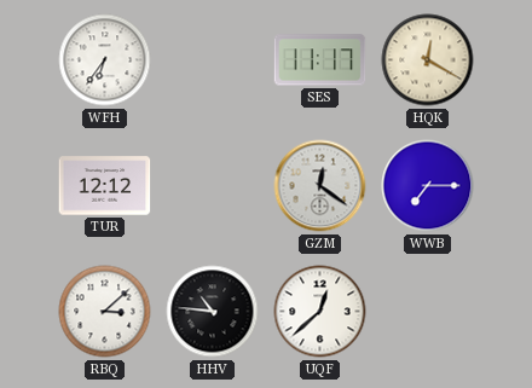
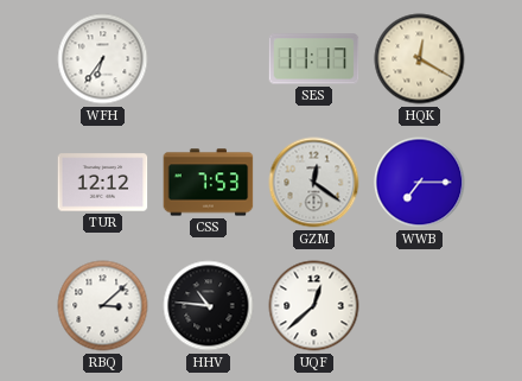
CSS: none -> 7:53
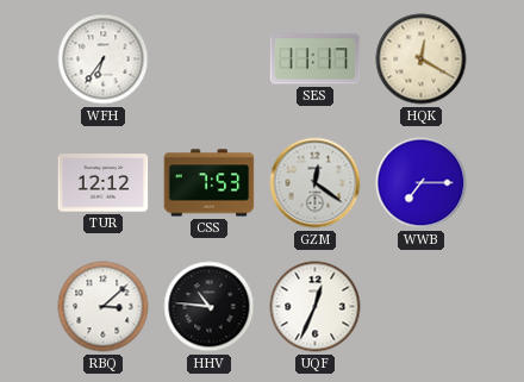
UQF: 12:38 -> 12:34
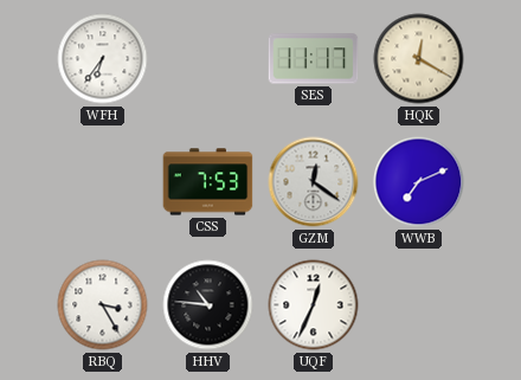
TUR: 12:12 -> none
WWB: 7:15 -> 7:11
RBQ: 3:08 -> 3:25
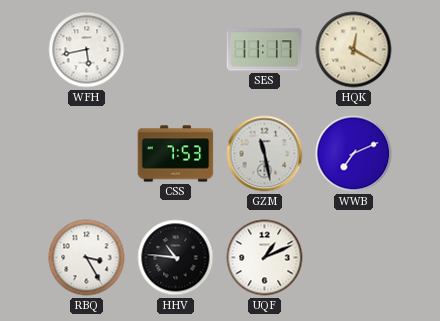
WFH: 6:36 -> 5:43
GZM: 12:21 -> 11:28
UQF: 12:34 -> 1:11
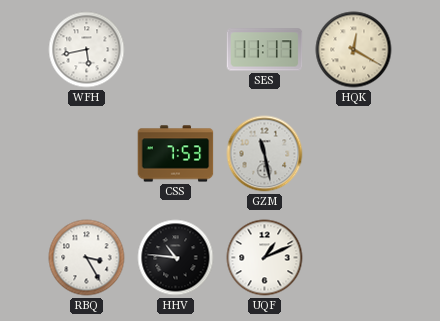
WWB: 7:11 -> none
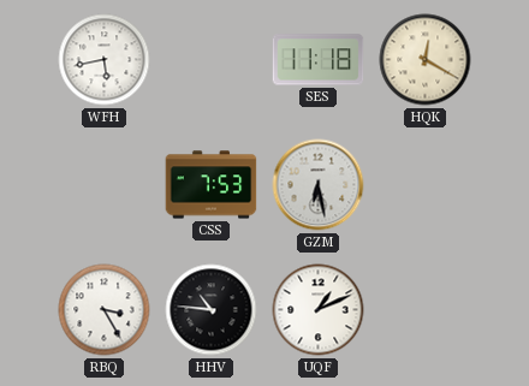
SES: 11:17 -> 11:18
GZM: 11:28 -> 6:28
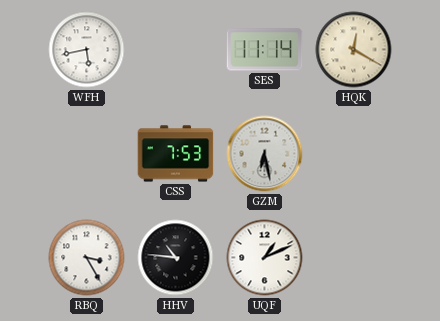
SES: 11:18 -> 11:14
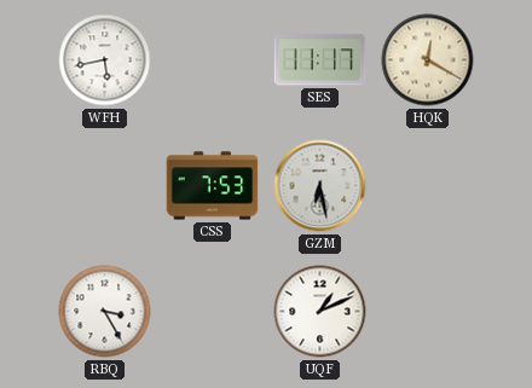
SES: 11:14 -> 11:17
HHV: 10:46 -> none
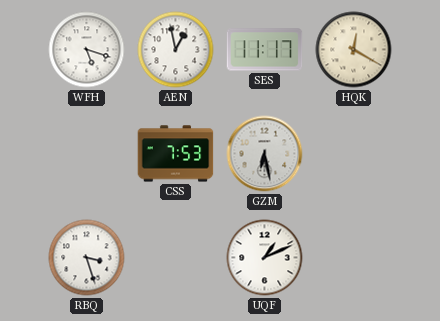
WFH: 5:43 -> 5:18
AEN: none -> 12:58
RBQ: 3:25 -> 3:27
